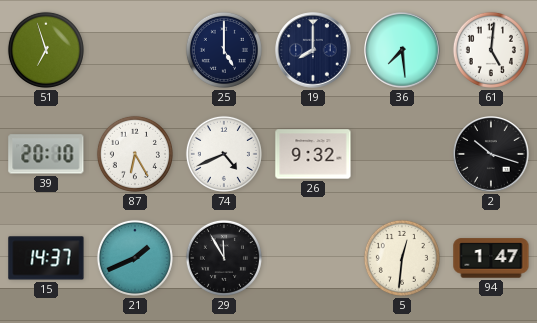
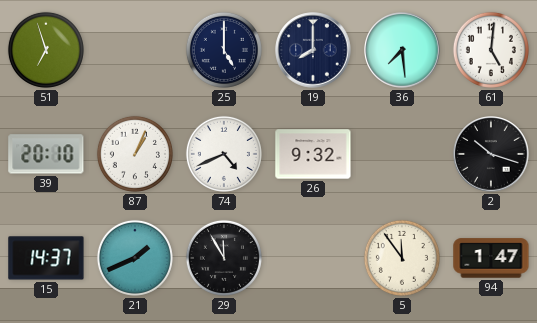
87: 6:25 -> 1:04
5: 12:31 -> 11:54
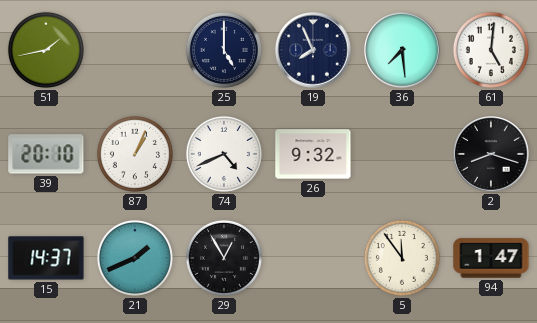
51: 6:57 -> 1:43
19: 8:00 -> 7:56
2: 10:18 -> 8:18
29: 11:55 -> 12:55
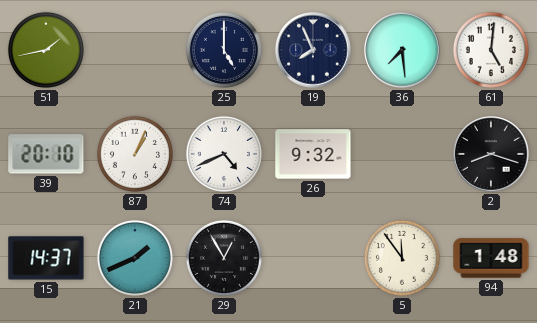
94: 1:47 -> 1:48
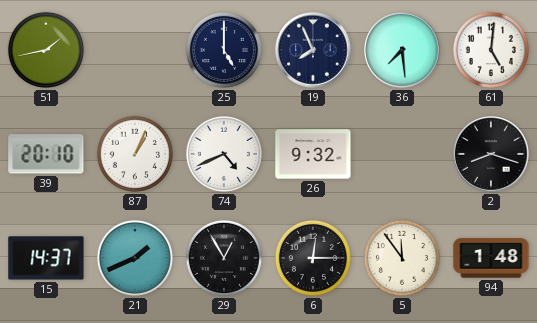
6: none -> 12:15
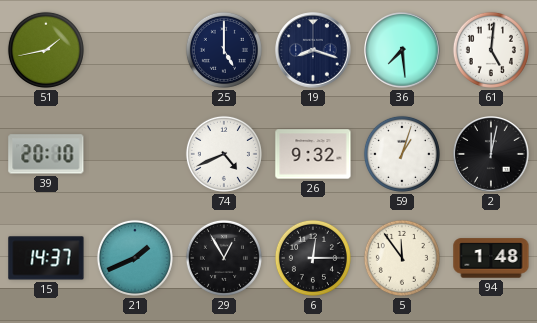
19: 7:56 -> 8:18
87: 1:04 -> none
59: none -> 1:03
2: 8:18 -> 12:02
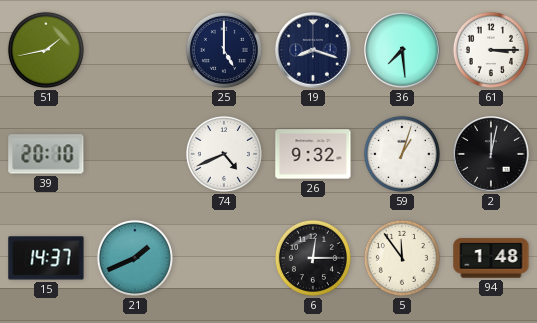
61: 5:01 -> 3:15
29: 12:55 -> none
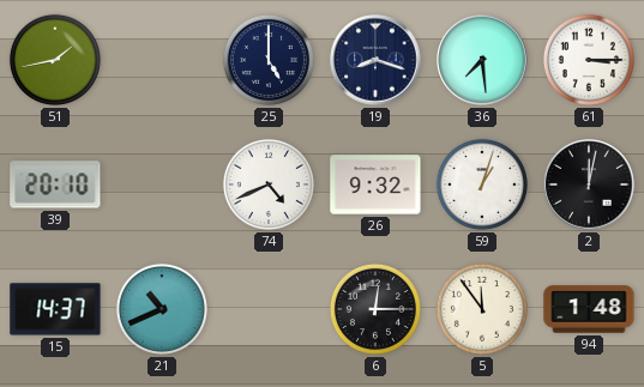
21: 1:41 -> 10:41
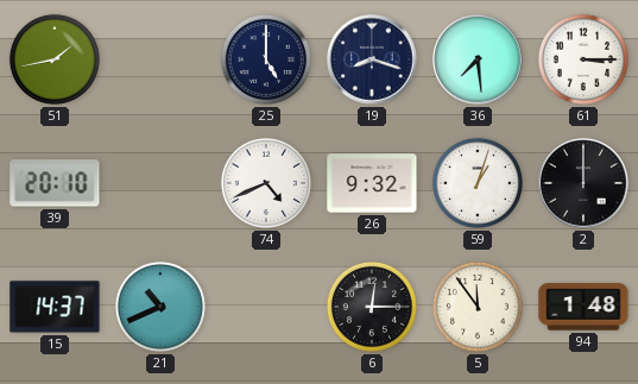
2: 12:02 -> 12:00
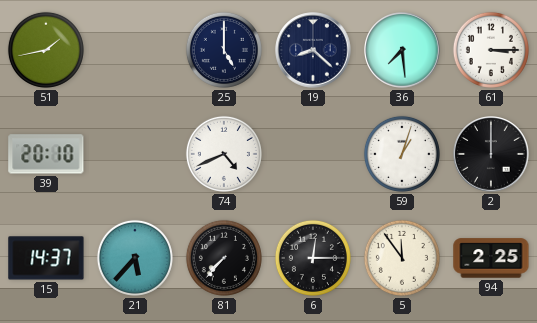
19: 8:18 -> 8:22
26: 9:32 -> none
21: 10:41 -> 5:37
81: none -> 7:37
94: 1:48 -> 2:25
